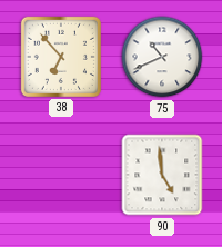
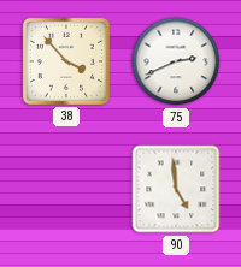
38: 6:53 -> 3:53
75: 10:41 -> 2:41
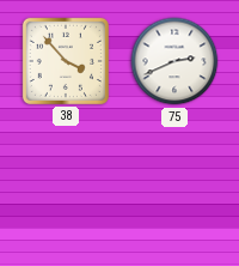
90: 4:59 -> none
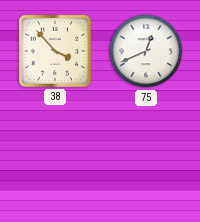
75: 2:41 -> 12:41
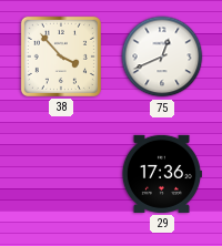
29: none -> 17:36
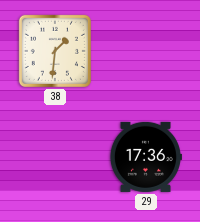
38: 3:53 -> 1:31
75: 12:41 -> none
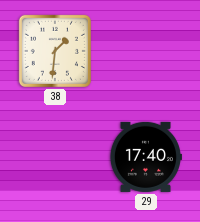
29: 17:36 -> 17:40
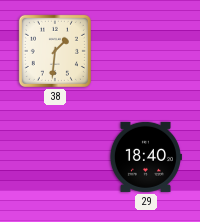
29: 17:40 -> 18:40
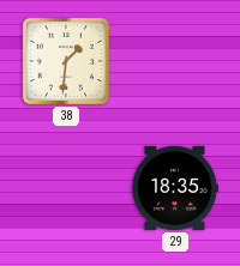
29: 18:40 -> 18:35
